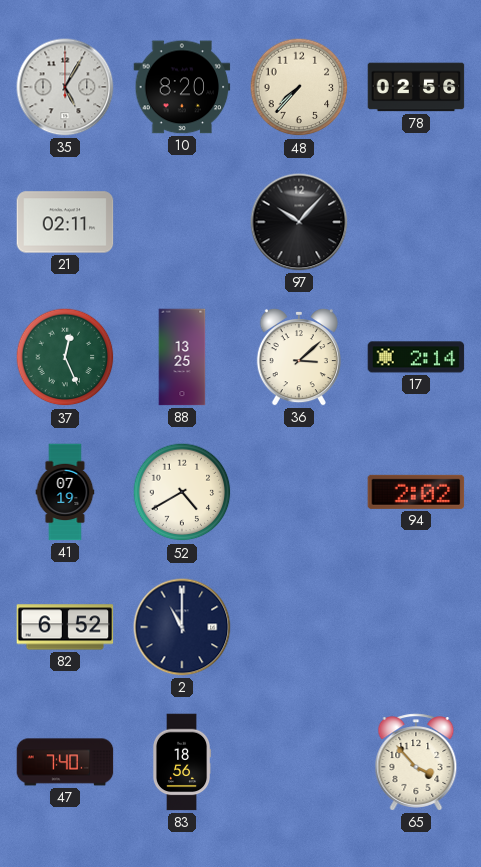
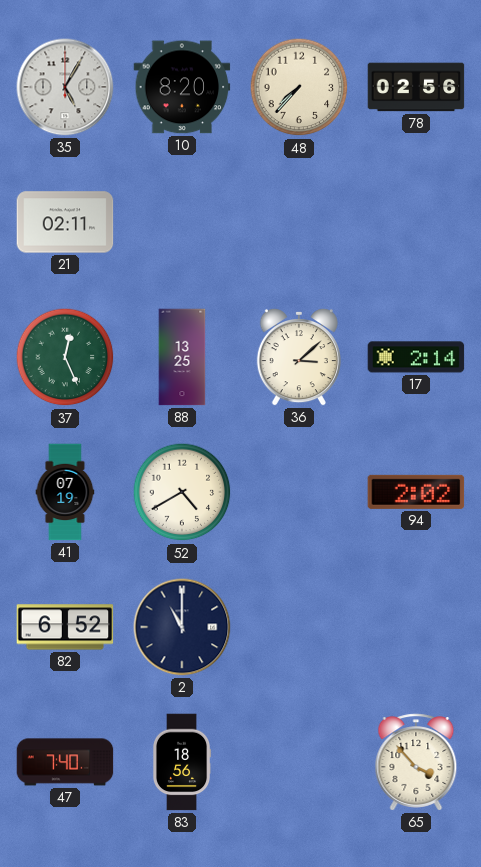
97: 10:07 -> none
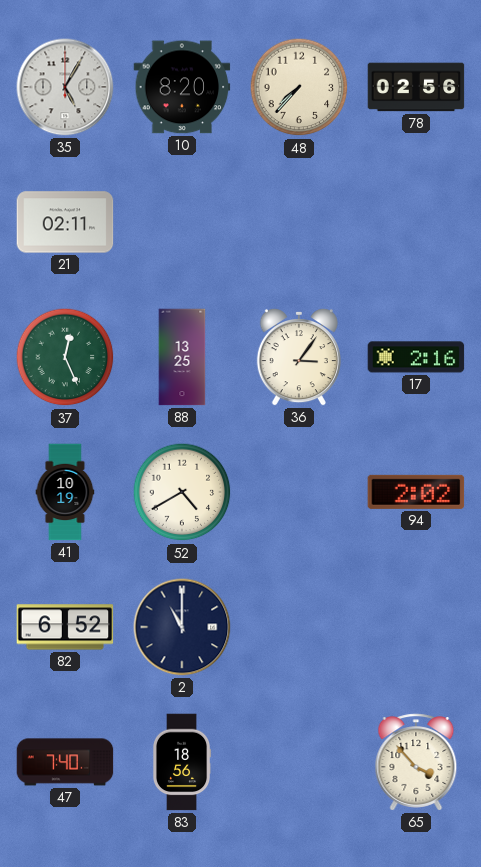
36: 3:08 -> 3:06
17: 2:14 -> 2:16
41: 07:19 -> 10:19
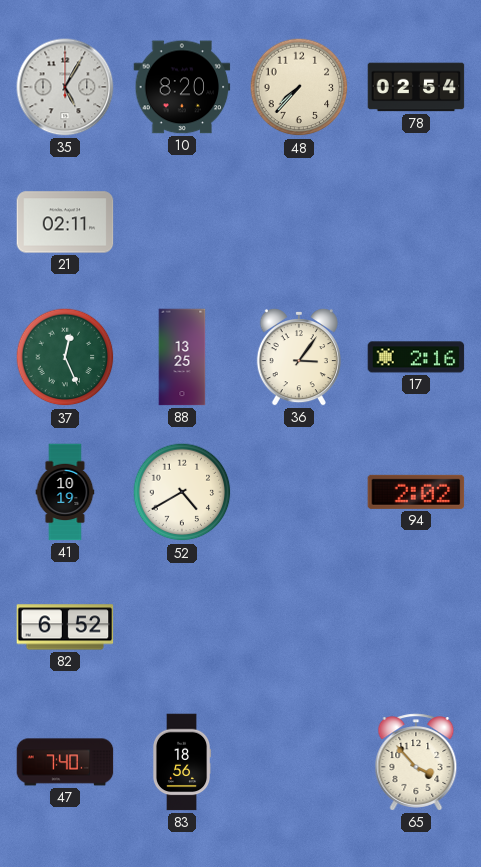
78: 02:56 -> 02:54
2: 11:00 -> none
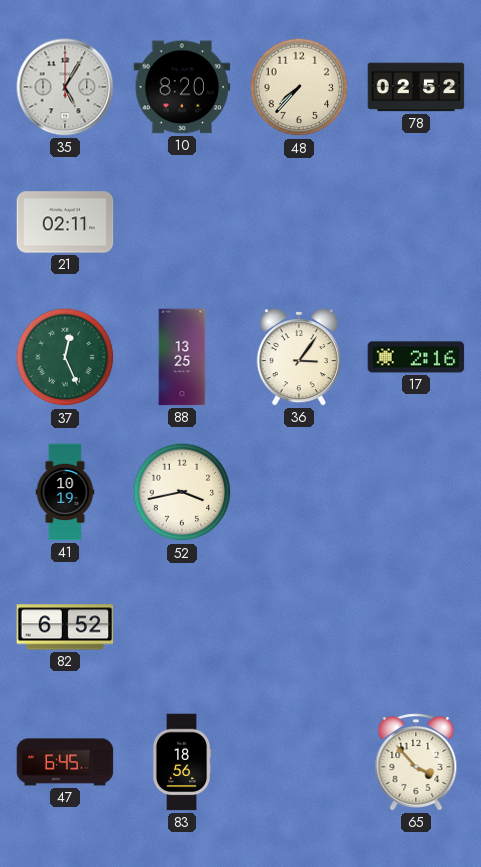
78: 02:54 -> 02:52
52: 4:40 -> 3:43
94: 2:02 -> none
47: 7:40 -> 6:45
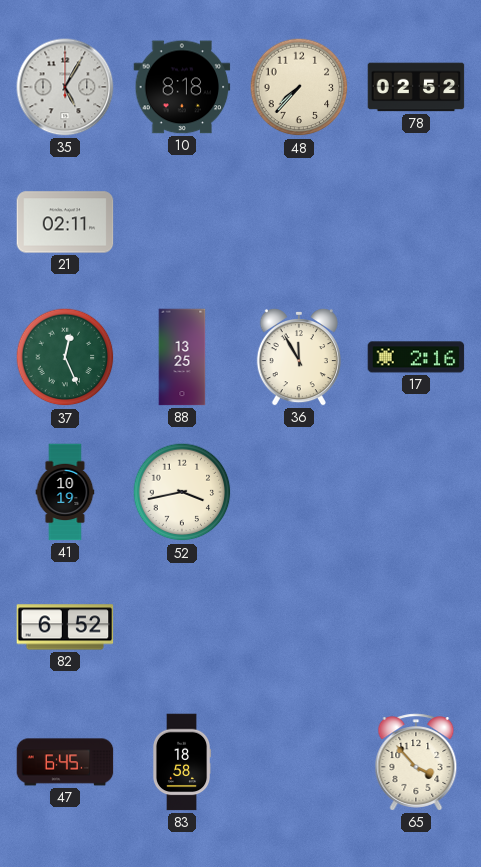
10: 8:20 -> 8:18
36: 3:06 -> 11:55
83: 18:56 -> 18:58
